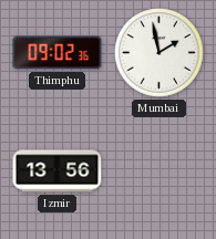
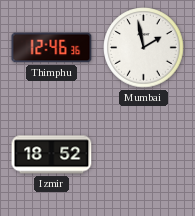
Thimphu: 09:02 -> 12:46
Izmir: 13:56 -> 18:52
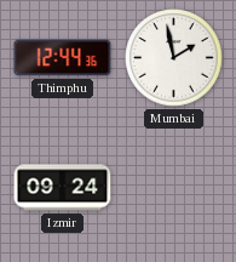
Thimphu: 12:46 -> 12:44
Izmir: 18:52 -> 09:24
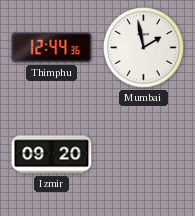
Izmir: 09:24 -> 09:20
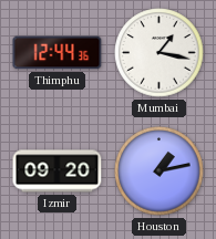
Mumbai: 1:58 -> 1:17
Houston: none -> 1:13
